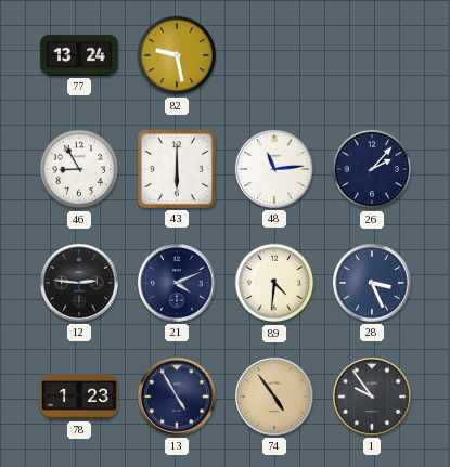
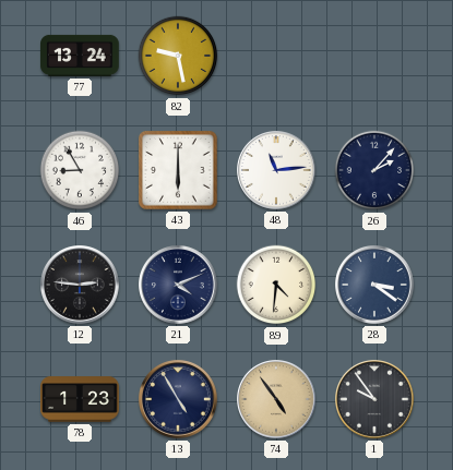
28: 3:26 -> 3:21
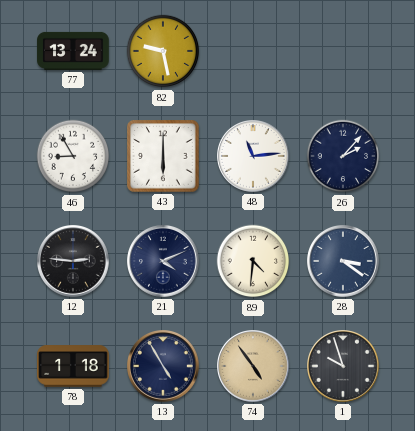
78: 1:23 -> 1:18
1: 9:54 -> 9:57
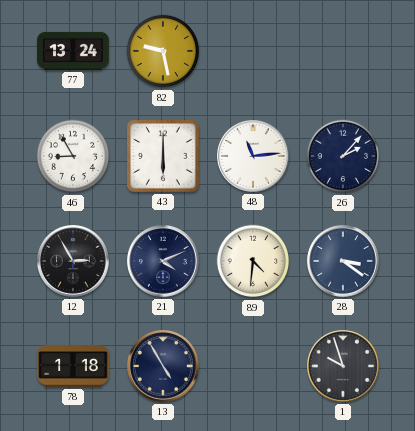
12: 2:46 -> 2:55
74: 4:54 -> none
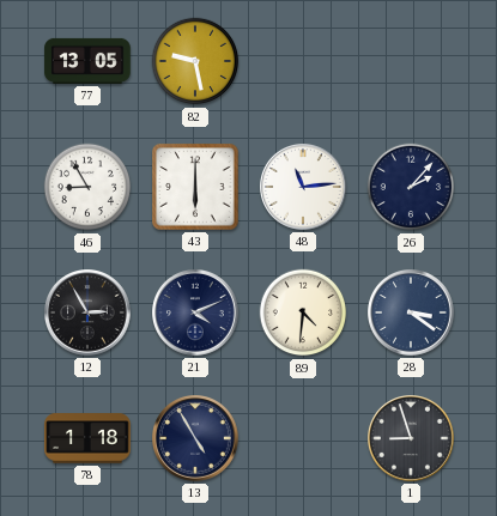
77: 13:24 -> 13:05
1: 9:57 -> 8:57
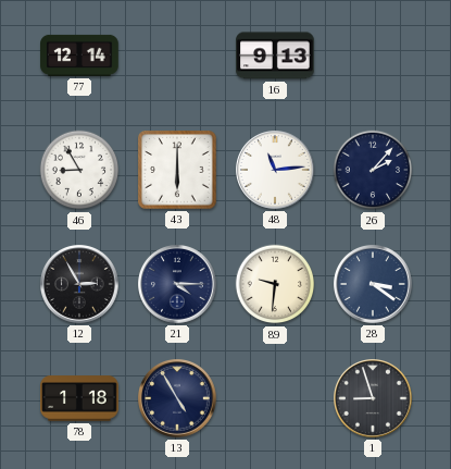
77: 13:05 -> 12:14
82: 9:28 -> none
16: none -> 9:13
21: 4:11 -> 4:15
89: 4:31 -> 9:31
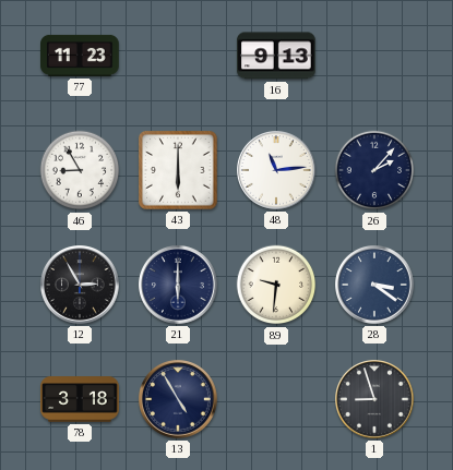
77: 12:14 -> 11:23
21: 4:15 -> 6:00
78: 1:18 -> 3:18
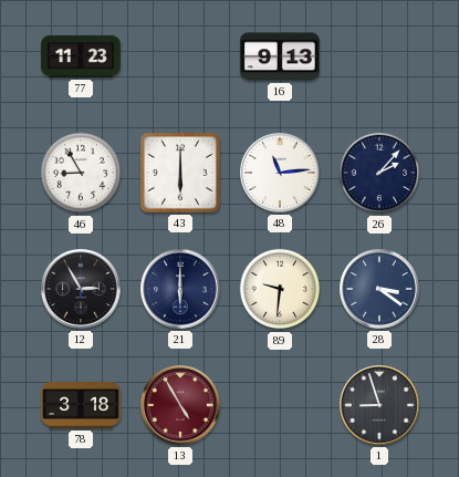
13 dial: navy -> burgundy
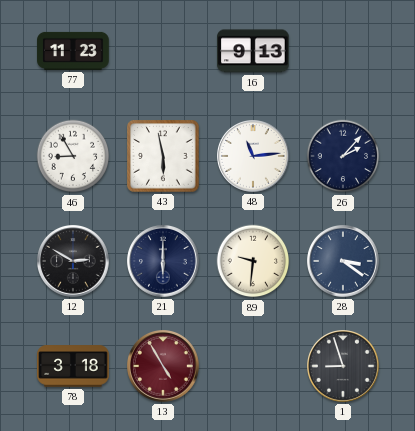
43: 6:00 -> 5:58
12: 2:55 -> 2:50
